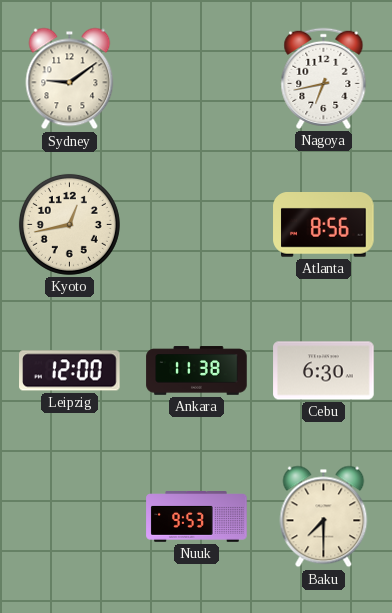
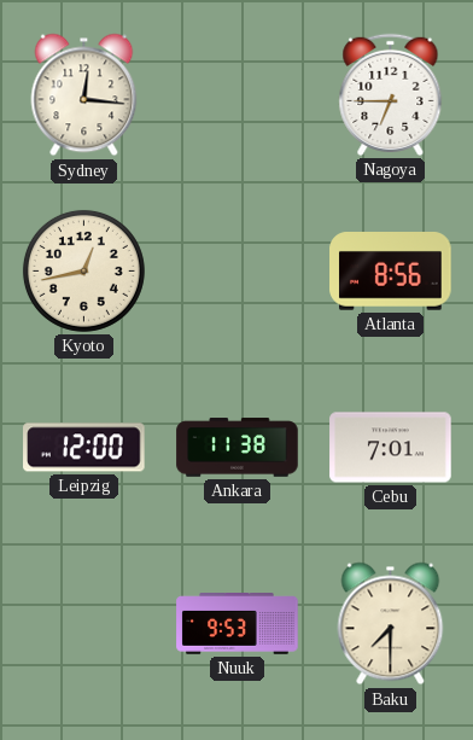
Sydney: 9:09 -> 12:16
Nagoya: 6:43 -> 6:45
Cebu: 6:30 -> 7:01
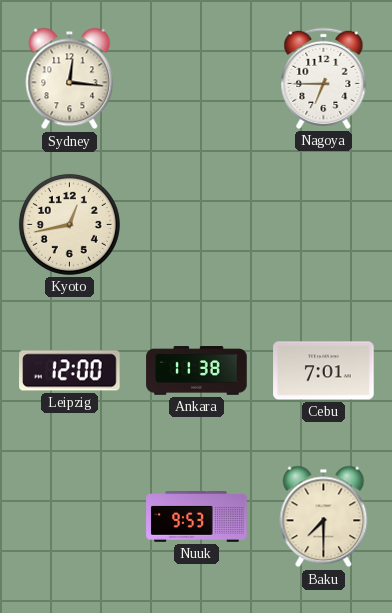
Atlanta: 8:56 -> none
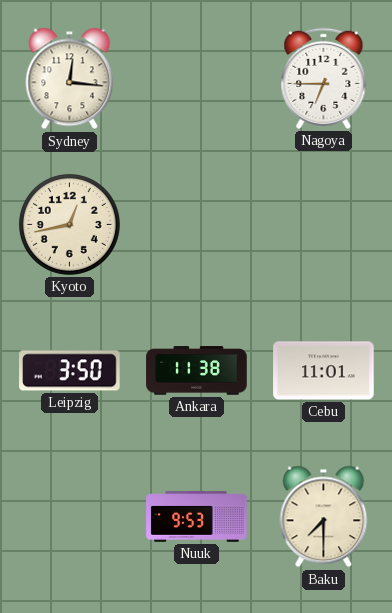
Leipzig: 12:00 -> 3:50
Cebu: 7:01 -> 11:01
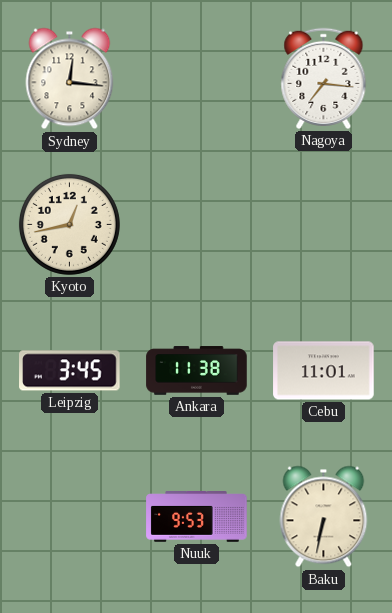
Nagoya: 6:45 -> 7:16
Leipzig: 3:50 -> 3:45
Baku: 7:30 -> 6:32
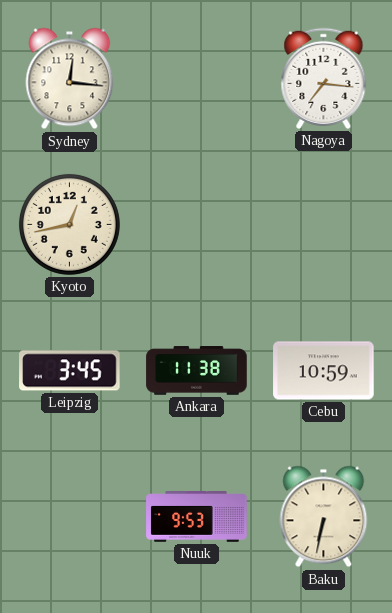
Cebu: 11:01 -> 10:59
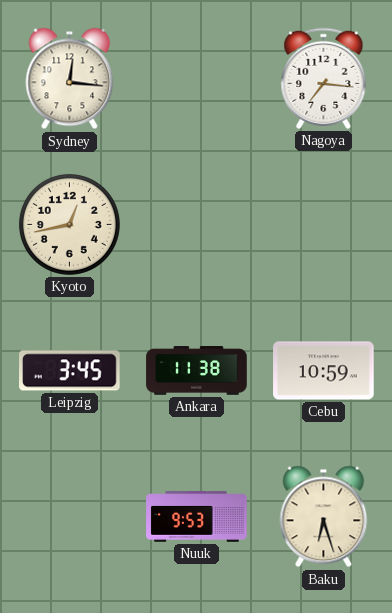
Baku: 6:32 -> 6:27
